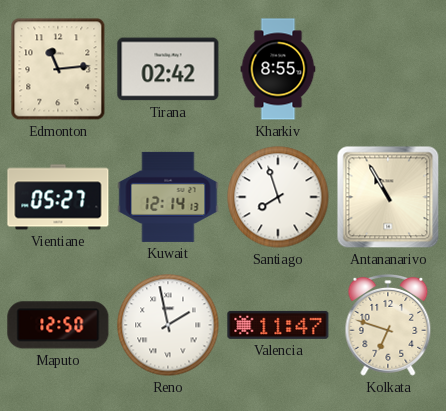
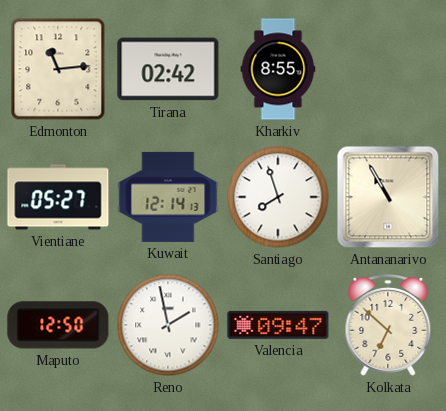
Valencia: 11:47 -> 09:47
Kolkata: 6:48 -> 6:52
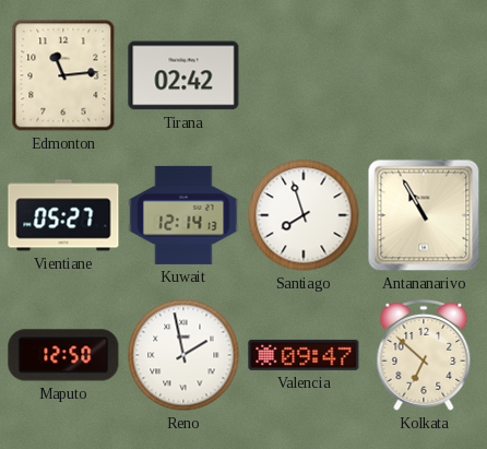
Kharkiv: 8:55 -> none
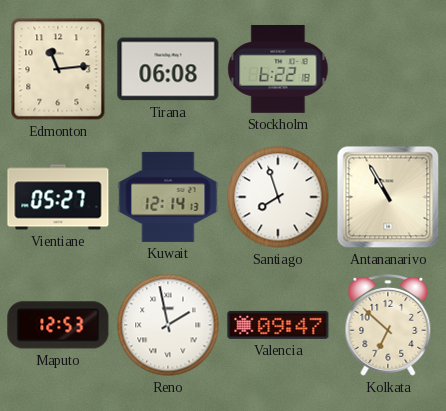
Tirana: 02:42 -> 06:08
Stockholm: none -> 6:22
Maputo: 12:50 -> 12:53
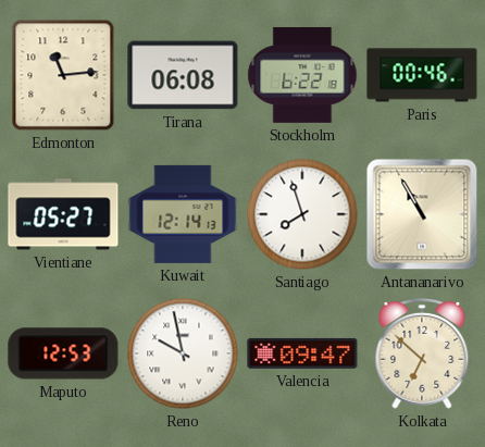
Paris: none -> 00:46
Reno: 1:58 -> 9:58
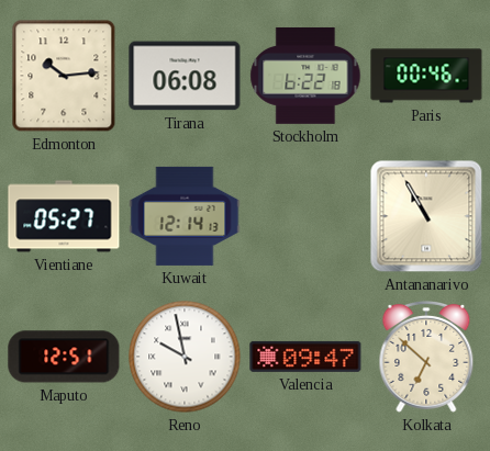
Edmonton: 11:14 -> 10:14
Santiago: 7:57 -> none
Maputo: 12:53 -> 12:51
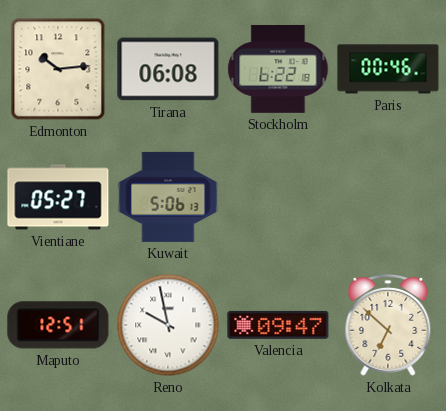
Kuwait: 12:14 -> 5:06
Antananarivo: 10:55 -> none
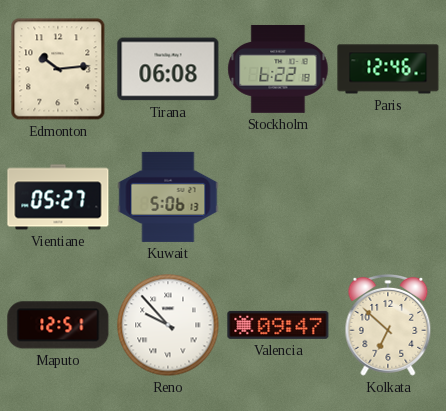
Paris: 00:46 -> 12:46
Reno: 9:58 -> 9:53
